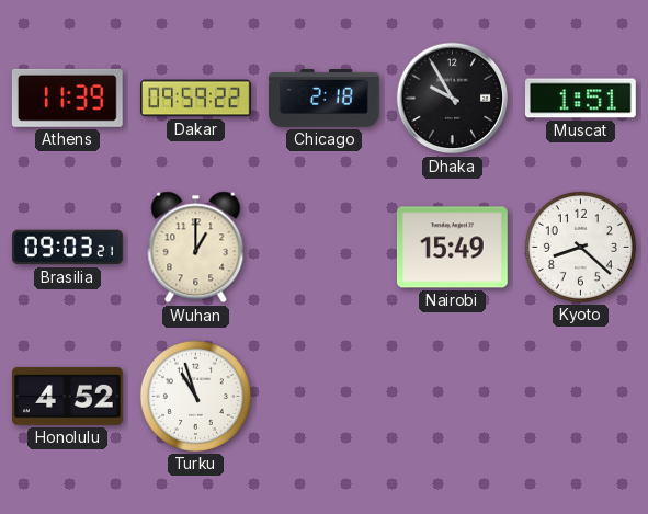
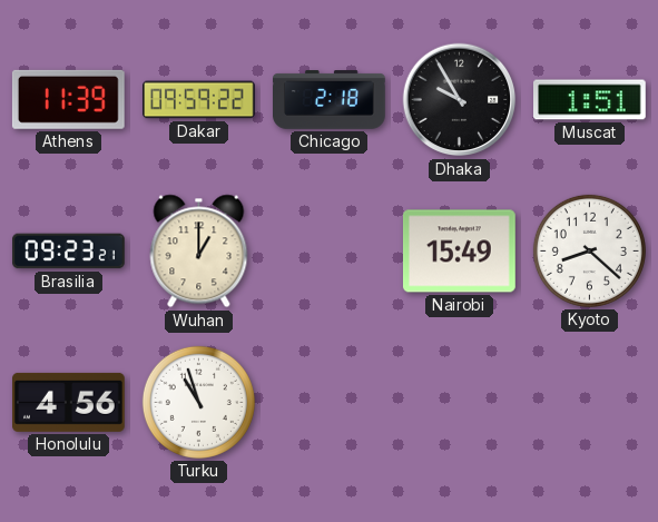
Brasilia: 09:03 -> 09:23
Honolulu: 4:52 -> 4:56
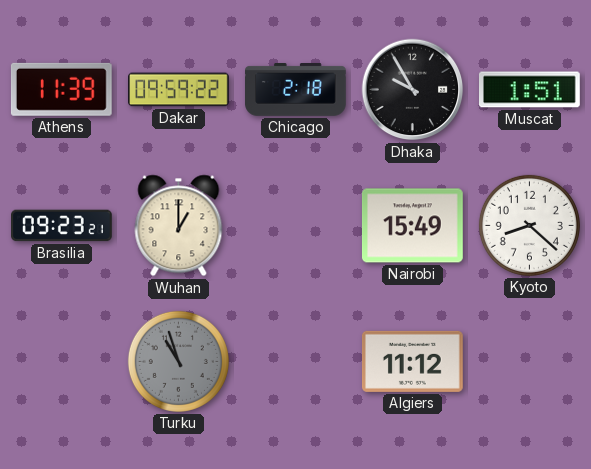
Honolulu: 4:56 -> none
Turku dial: white -> grey
Algiers: none -> 11:12
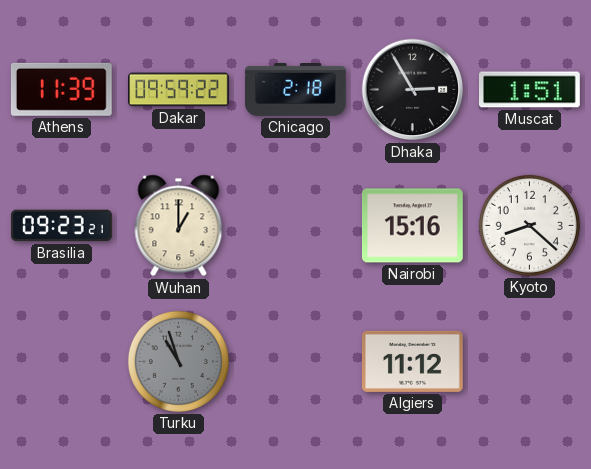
Dhaka: 9:55 -> 2:55
Nairobi: 15:49 -> 15:16
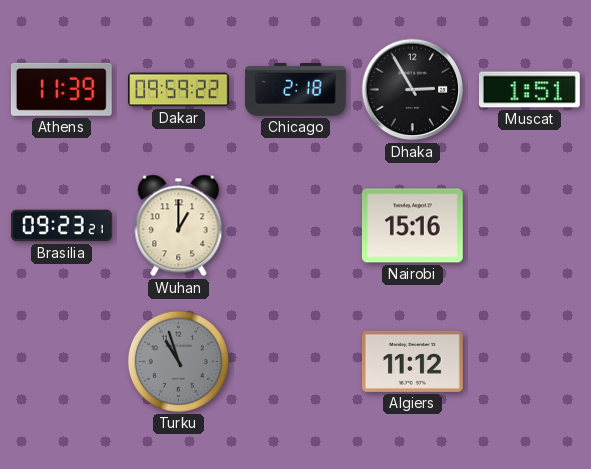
Kyoto: 8:22 -> none
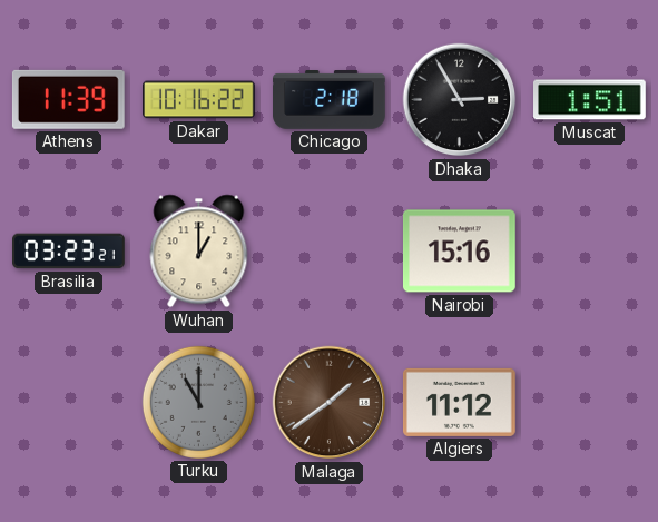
Dakar: 09:59 -> 10:16
Brasilia: 09:23 -> 03:23
Turku: 10:57 -> 11:00
Malaga: none -> 1:39
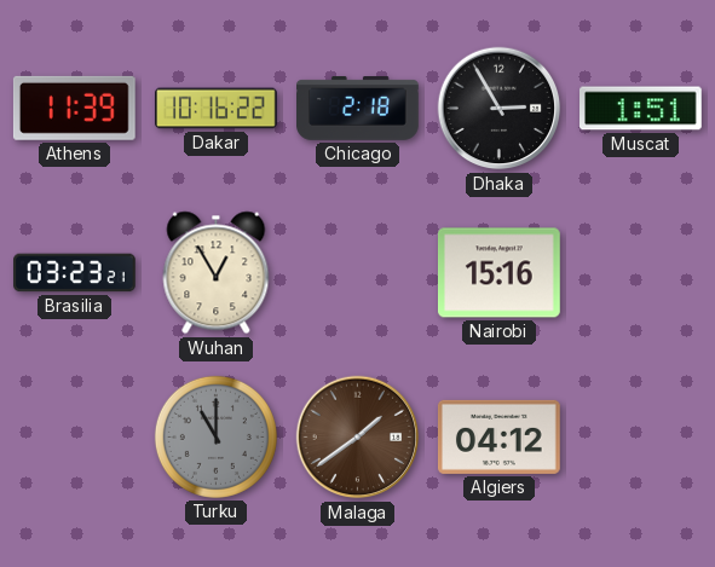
Wuhan: 1:00 -> 12:55
Algiers: 11:12 -> 04:12
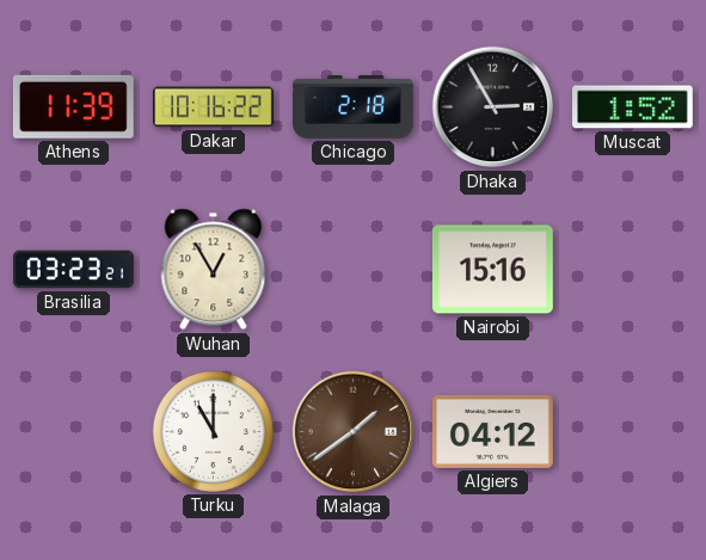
Muscat: 1:51 -> 1:52
Turku dial: grey -> white
